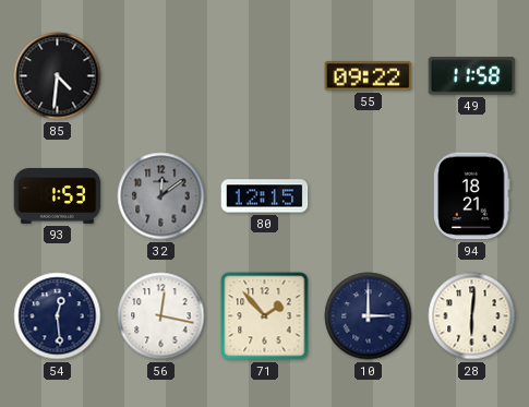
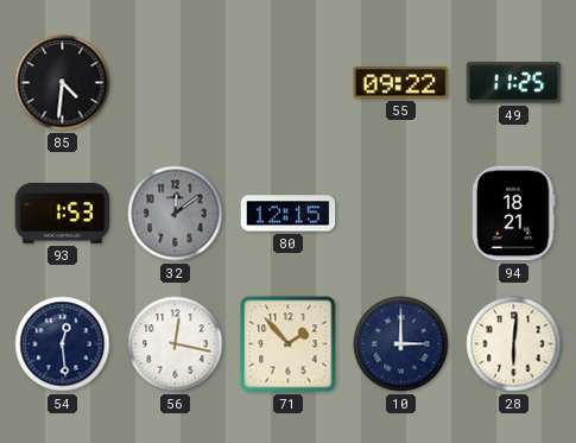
49: 11:58 -> 11:25
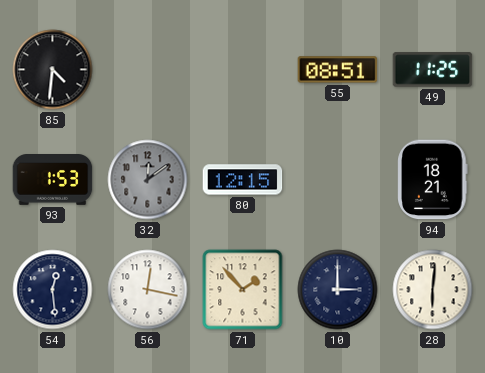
55: 09:22 -> 08:51
